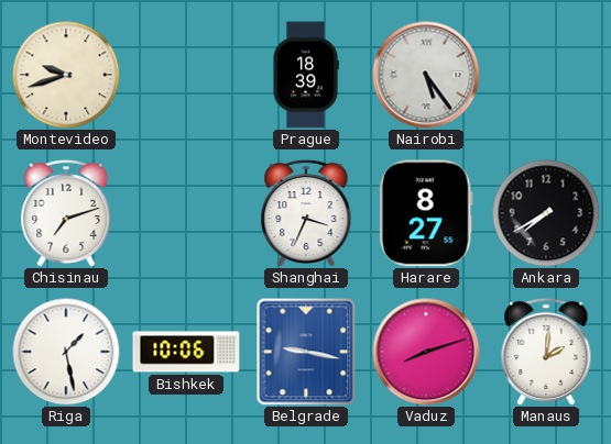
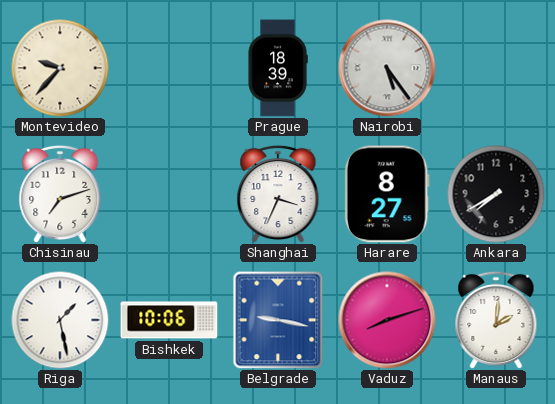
Montevideo: 9:42 -> 9:37
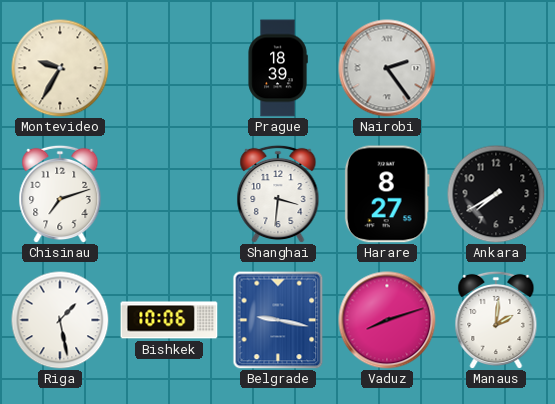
Montevideo: 9:37 -> 9:35
Nairobi: 5:24 -> 2:24
Shanghai: 3:34 -> 3:31
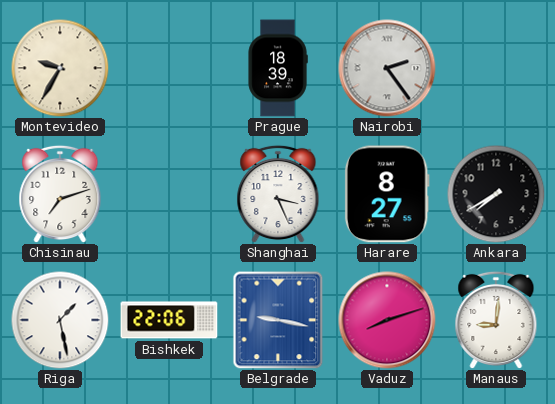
Shanghai: 3:31 -> 3:26
Bishkek: 10:06 -> 22:06
Manaus: 2:01 -> 9:01
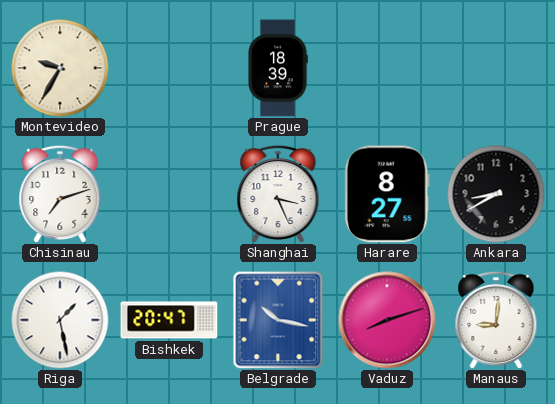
Nairobi: 2:24 -> none
Ankara: 7:40 -> 8:40
Bishkek: 22:06 -> 20:47
Belgrade: 9:17 -> 10:17
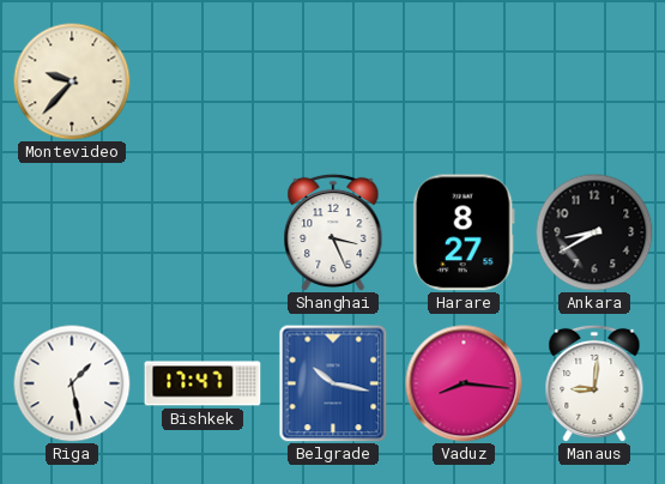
Montevideo: 9:35 -> 9:37
Prague: 18:39 -> none
Chisinau: 7:12 -> none
Bishkek: 20:47 -> 17:47
Vaduz: 8:12 -> 8:16
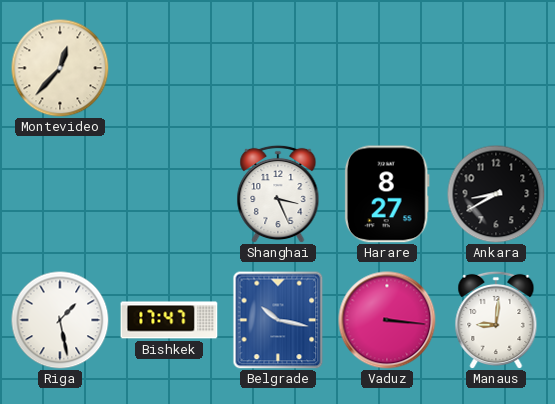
Montevideo: 9:37 -> 12:37
Vaduz: 8:16 -> 3:16
